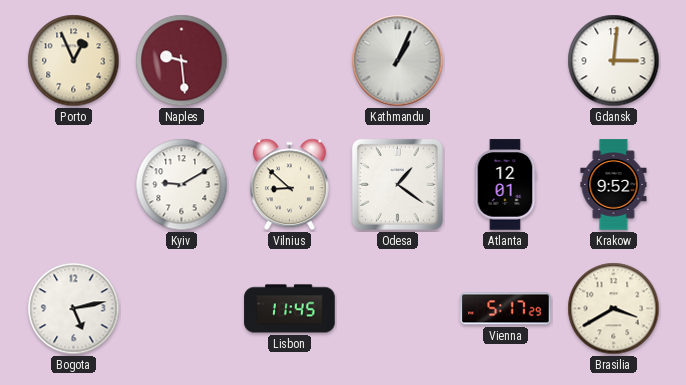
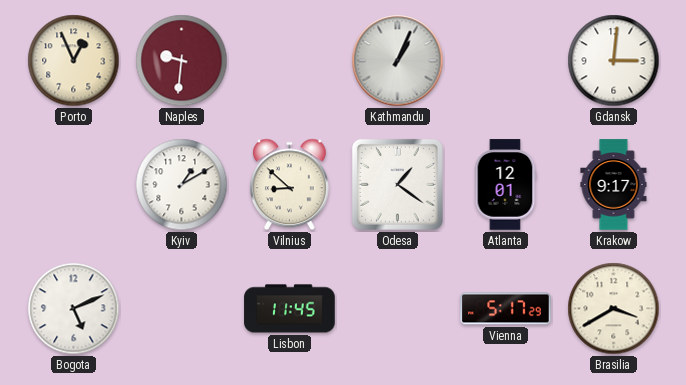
Naples: 9:29 -> 9:31
Kyiv: 9:10 -> 1:10
Krakow: 9:52 -> 9:17
Bogota: 5:13 -> 5:11
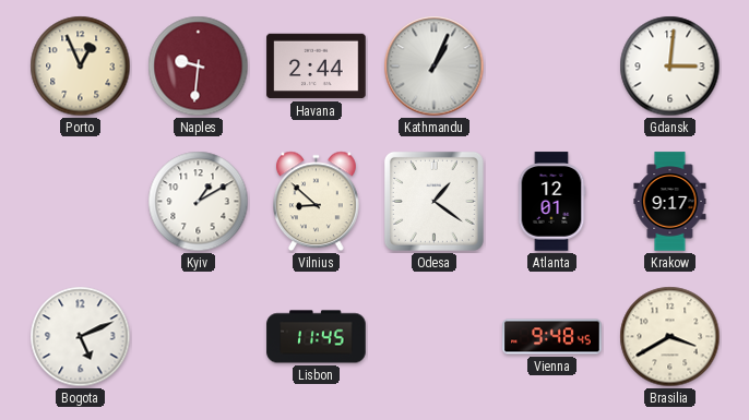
Havana: none -> 2:44
Vienna: 5:17 -> 9:48
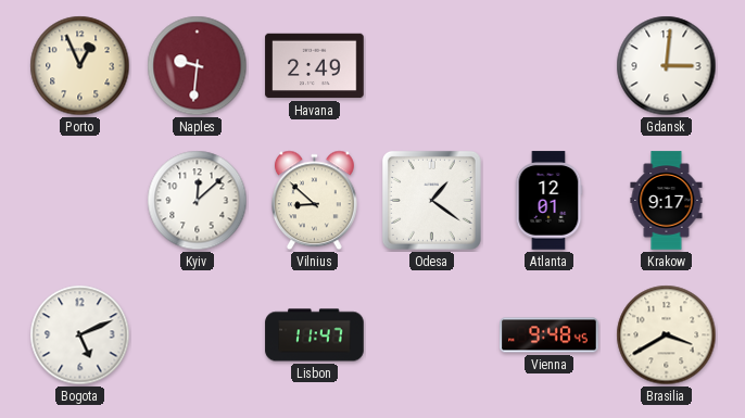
Havana: 2:44 -> 2:49
Kathmandu: 1:04 -> none
Kyiv: 1:10 -> 12:08
Lisbon: 11:45 -> 11:47
